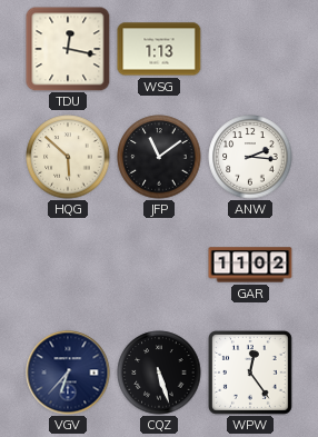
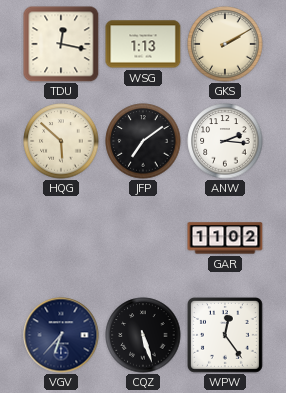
GKS: none -> 2:10
JFP: 11:09 -> 7:09
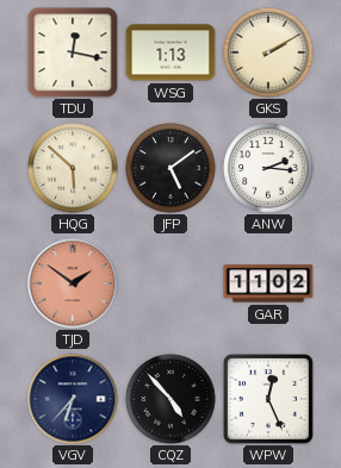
JFP: 7:09 -> 5:09
TJD: none -> 1:51
CQZ: 5:27 -> 4:53
WPW: 12:24 -> 12:26
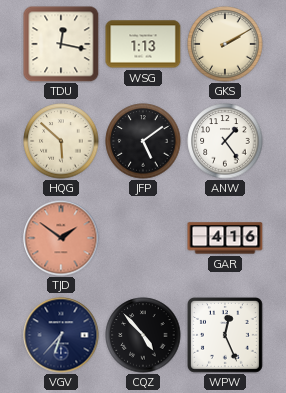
ANW: 2:16 -> 1:24
GAR: 11:02 -> 4:16
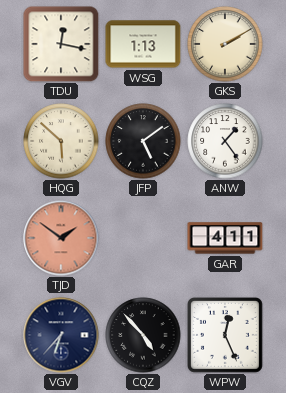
GAR: 4:16 -> 4:11
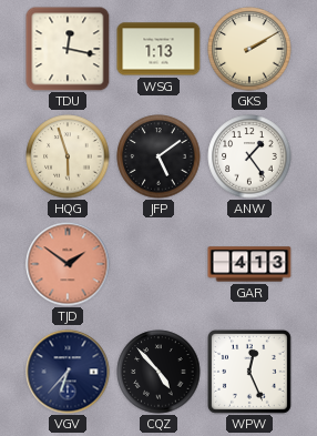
HQG: 5:52 -> 5:57
GAR: 4:11 -> 4:13
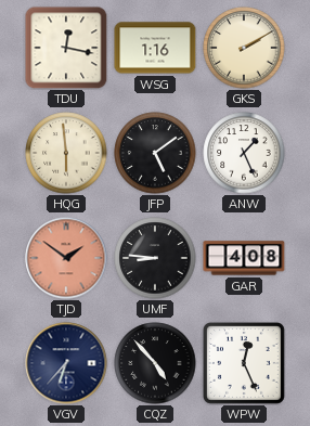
WSG: 1:13 -> 1:16
HQG: 5:57 -> 5:59
ANW: 1:24 -> 1:26
UMF: none -> 8:46
GAR: 4:13 -> 4:08
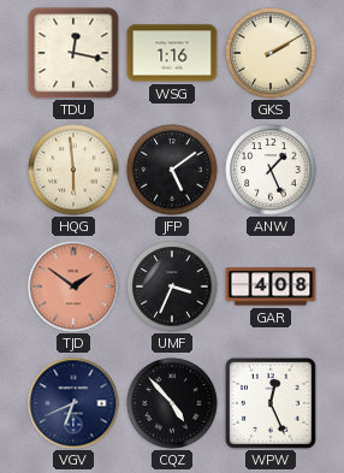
UMF: 8:46 -> 3:34
VGV: 6:37 -> 6:41
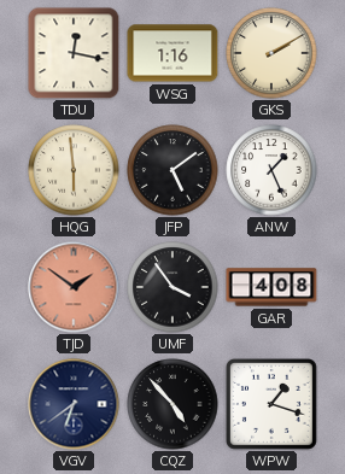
UMF: 3:34 -> 3:54
VGV: 6:41 -> 6:39
WPW: 12:26 -> 1:18
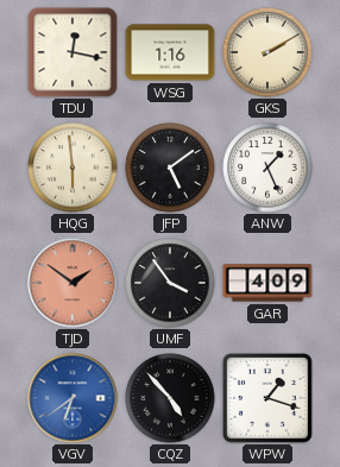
GAR: 4:08 -> 4:09
VGV dial: navy -> blue
